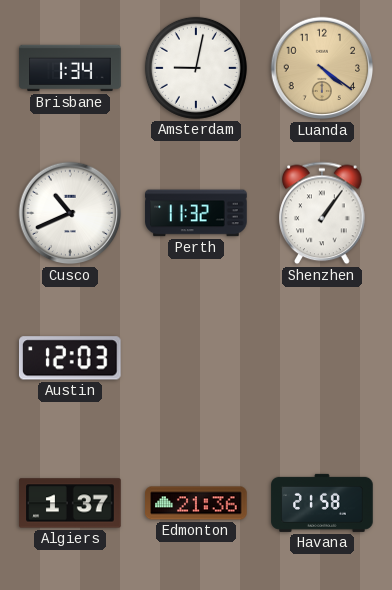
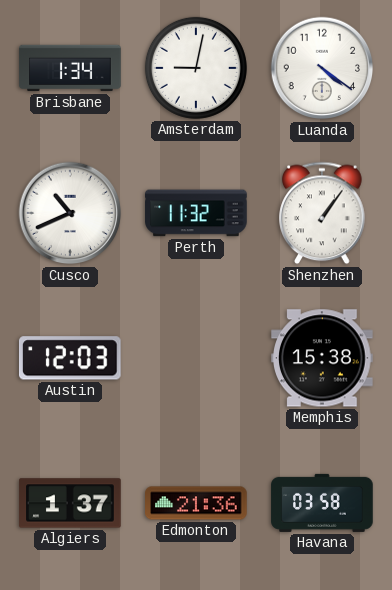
Luanda dial: champagne -> white
Memphis: none -> 15:38
Havana: 21:58 -> 03:58
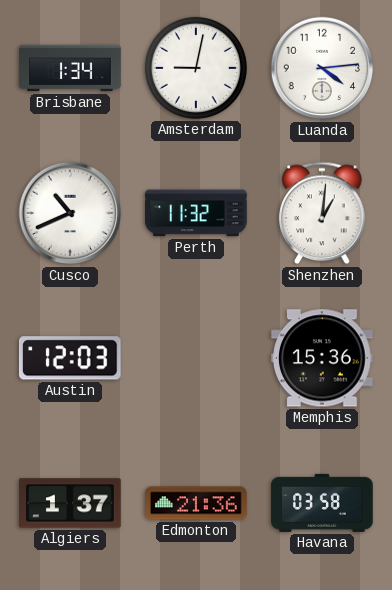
Luanda: 4:21 -> 4:14
Shenzhen: 1:06 -> 1:01
Memphis: 15:38 -> 15:36
